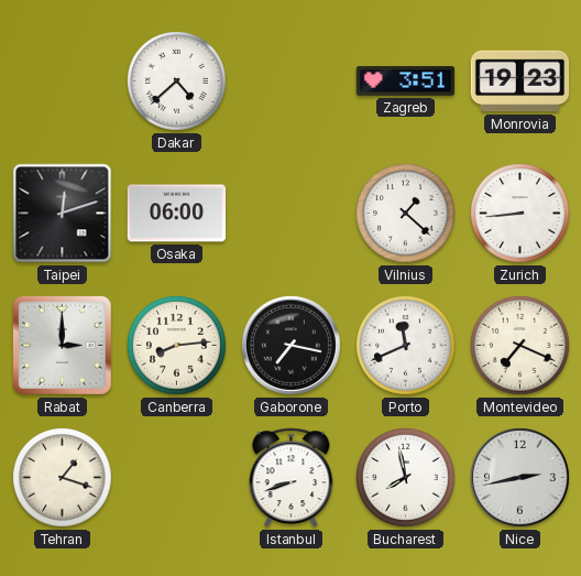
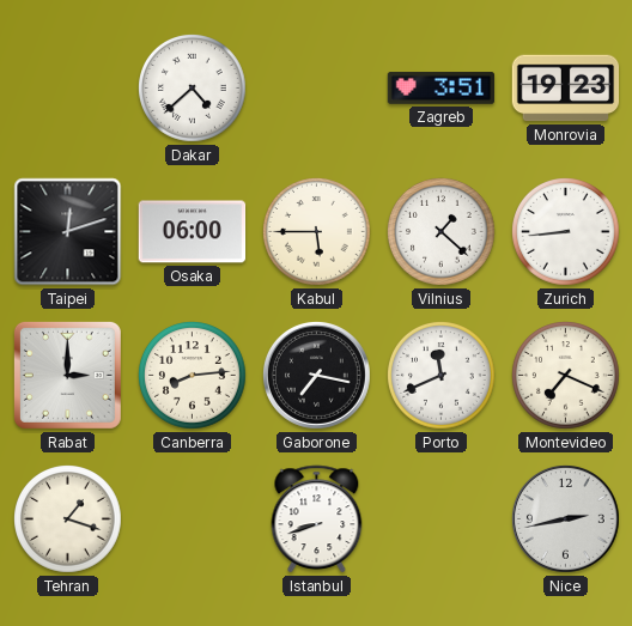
Kabul: none -> 5:45
Bucharest: 7:58 -> none
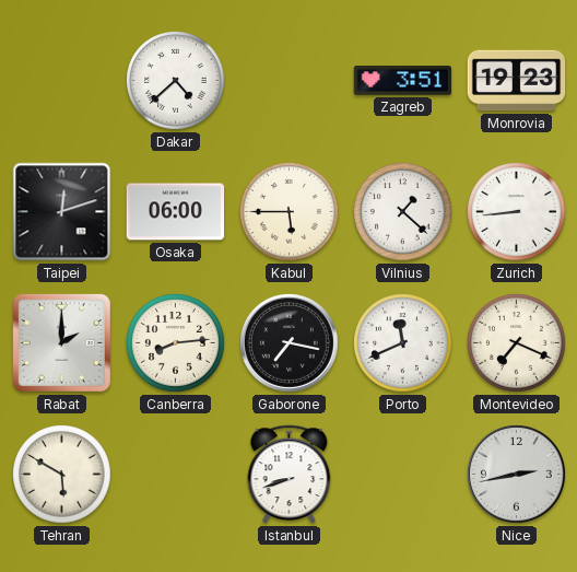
Rabat: 3:00 -> 2:00
Tehran: 1:18 -> 5:50
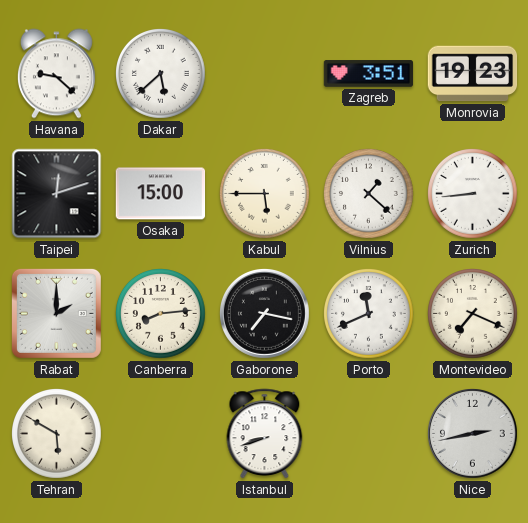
Havana: none -> 9:22
Dakar: 4:38 -> 5:38
Osaka: 06:00 -> 15:00
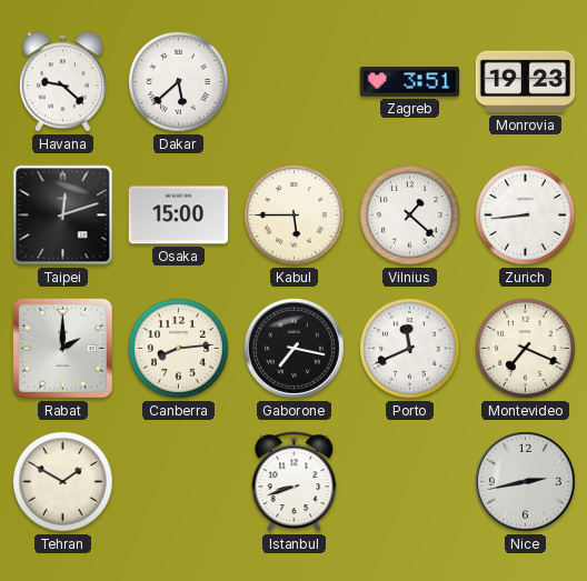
Tehran: 5:50 -> 1:50
